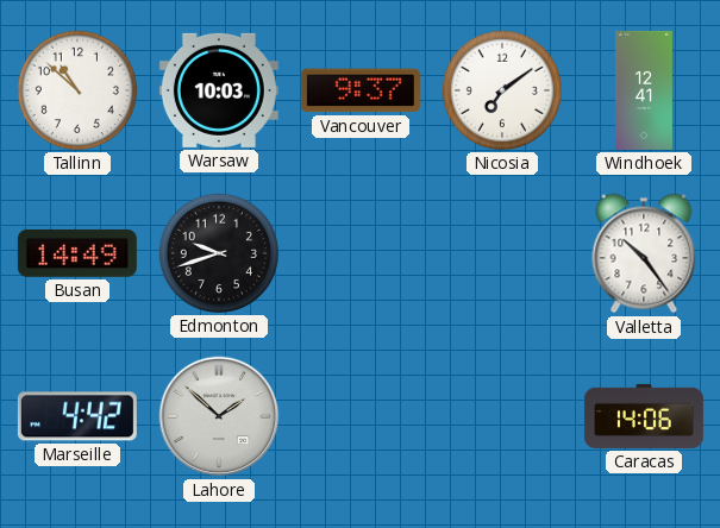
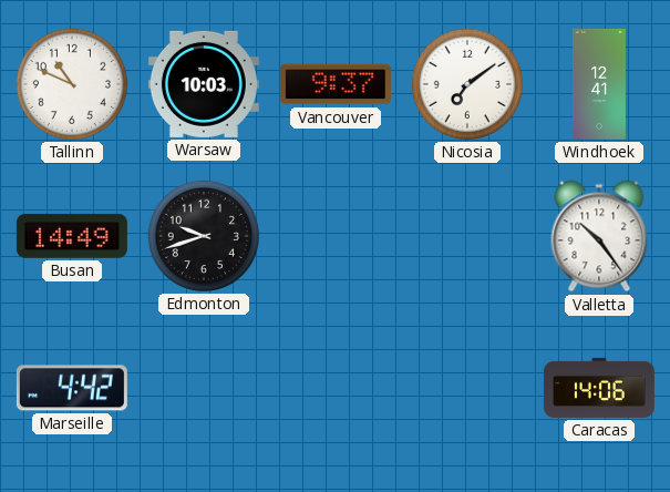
Tallinn: 10:52 -> 10:49
Lahore: 1:52 -> none
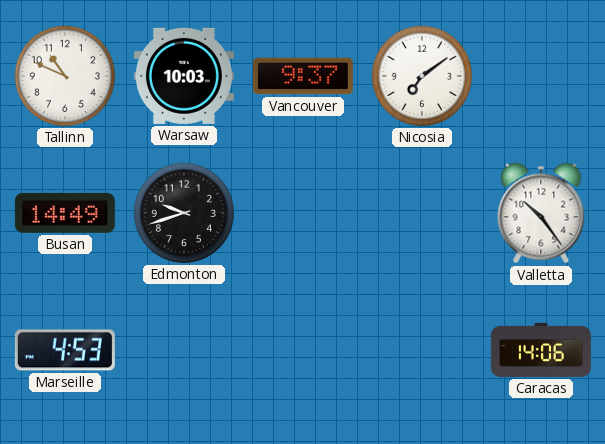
Windhoek: 12:41 -> none
Marseille: 4:42 -> 4:53
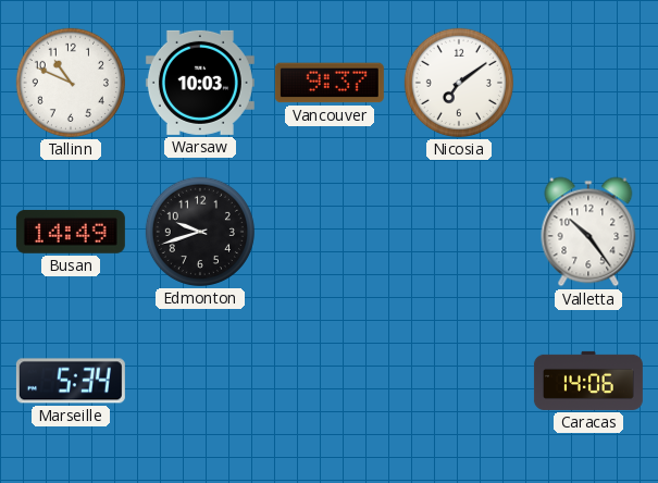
Marseille: 4:53 -> 5:34
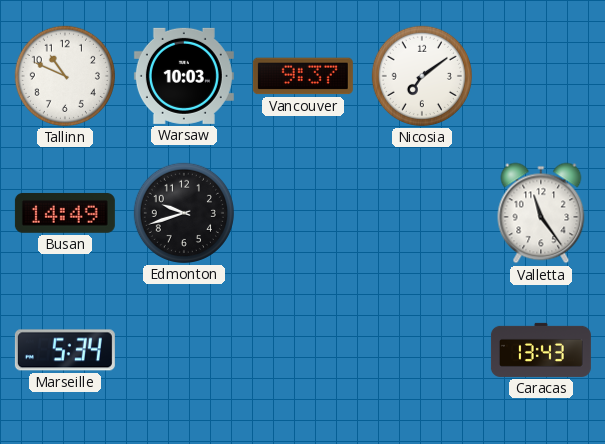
Valletta: 10:24 -> 11:24
Caracas: 14:06 -> 13:43
